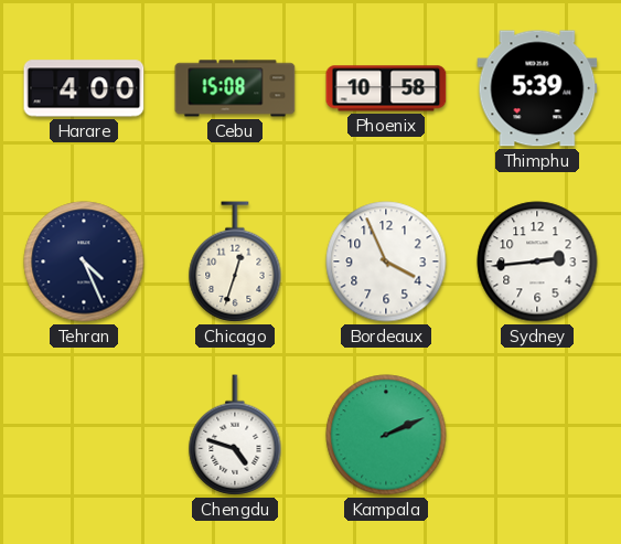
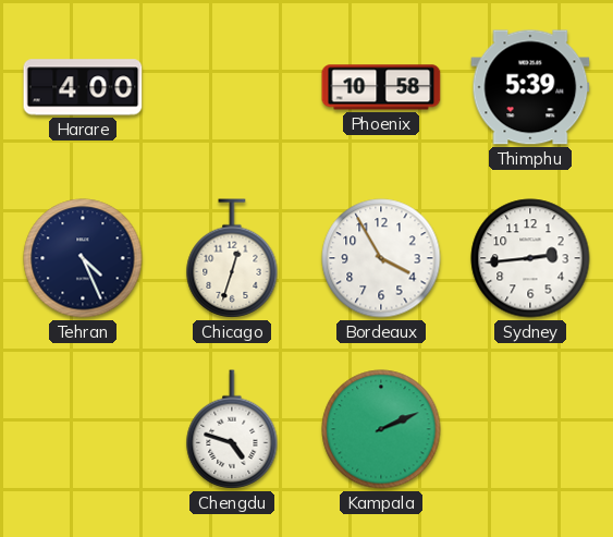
Cebu: 15:08 -> none
Bordeaux: 3:56 -> 3:55
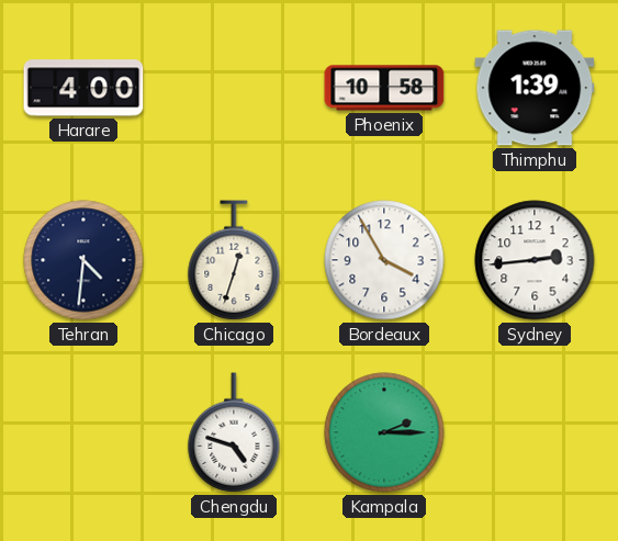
Thimphu: 5:39 -> 1:39
Tehran: 4:26 -> 4:31
Kampala: 2:11 -> 2:15
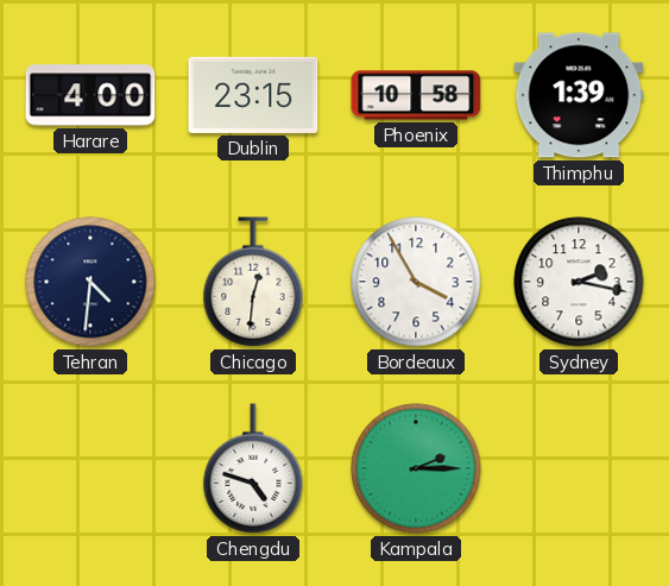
Dublin: none -> 23:15
Chicago: 12:33 -> 12:31
Sydney: 2:44 -> 2:17
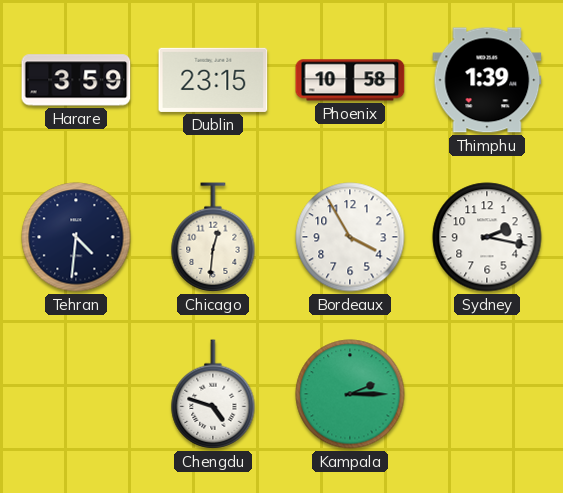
Harare: 4:00 -> 3:59
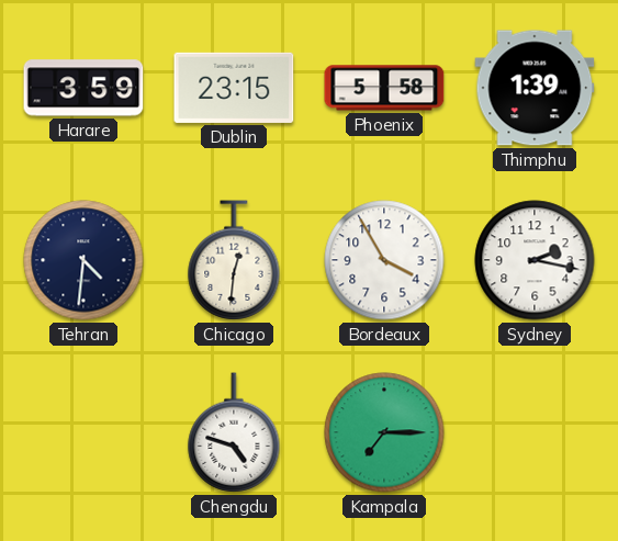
Phoenix: 10:58 -> 5:58
Kampala: 2:15 -> 7:15
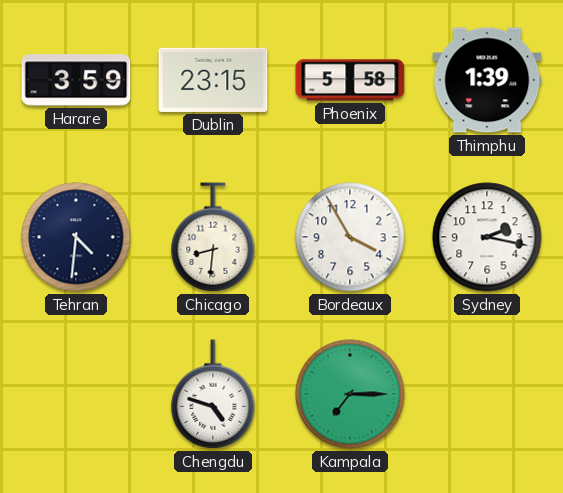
Chicago: 12:31 -> 8:31
